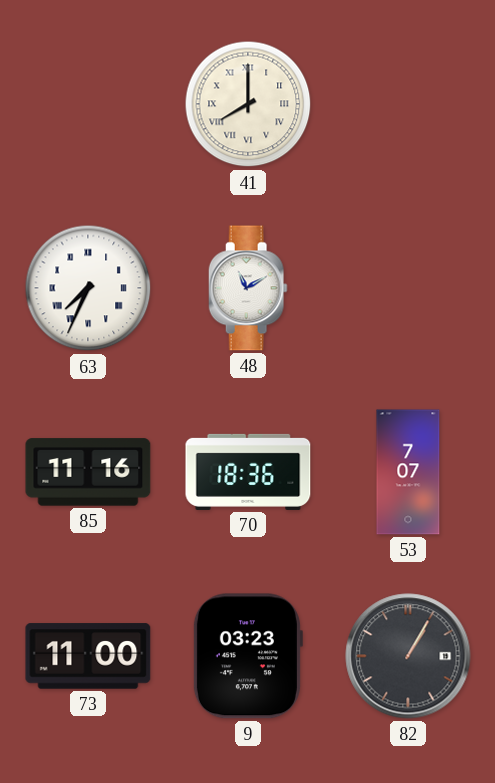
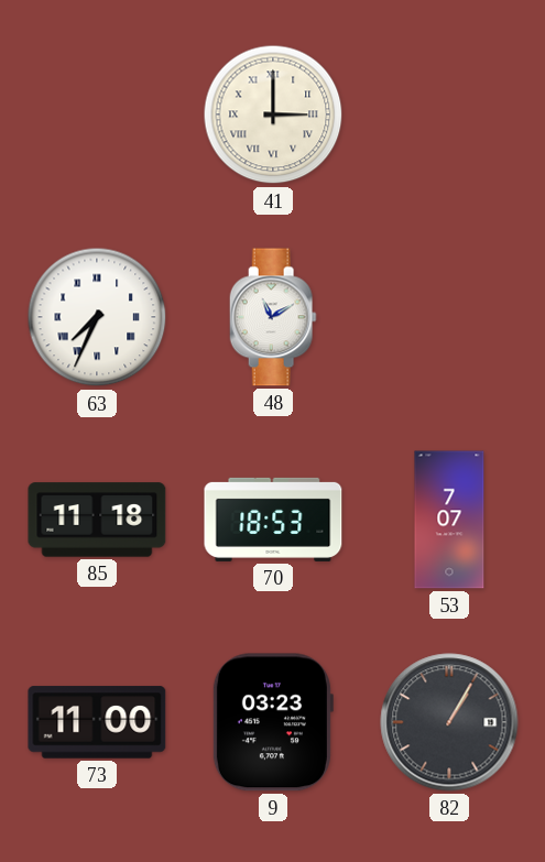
41: 8:00 -> 3:00
85: 11:16 -> 11:18
70: 18:36 -> 18:53
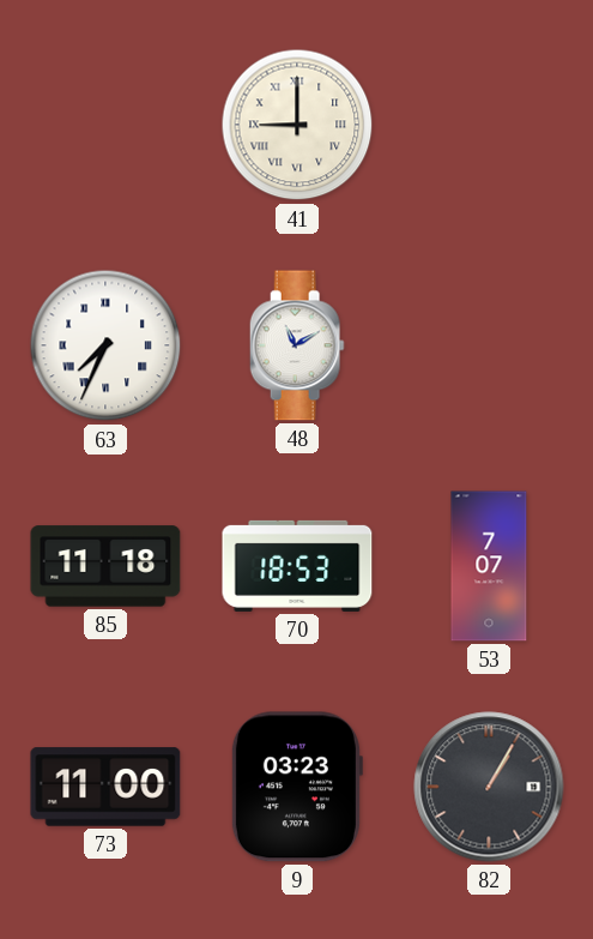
41: 3:00 -> 9:00
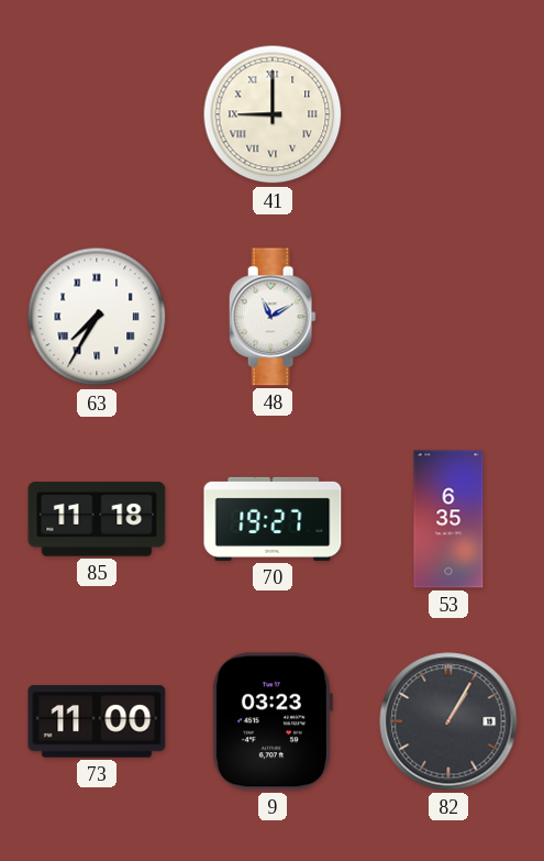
63: 7:34 -> 7:35
70: 18:53 -> 19:27
53: 7:07 -> 6:35
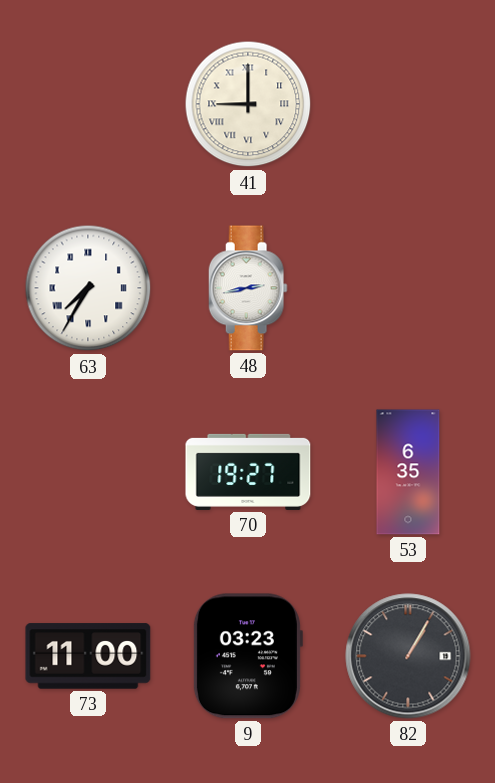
48: 11:10 -> 2:43
85: 11:18 -> none
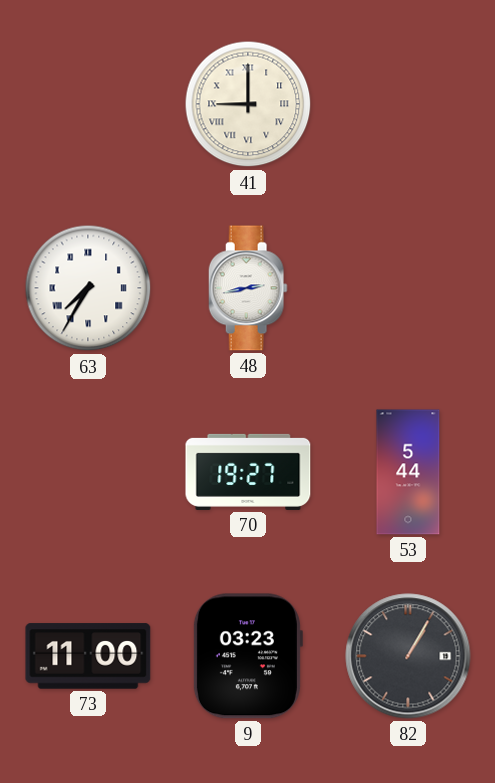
53: 6:35 -> 5:44
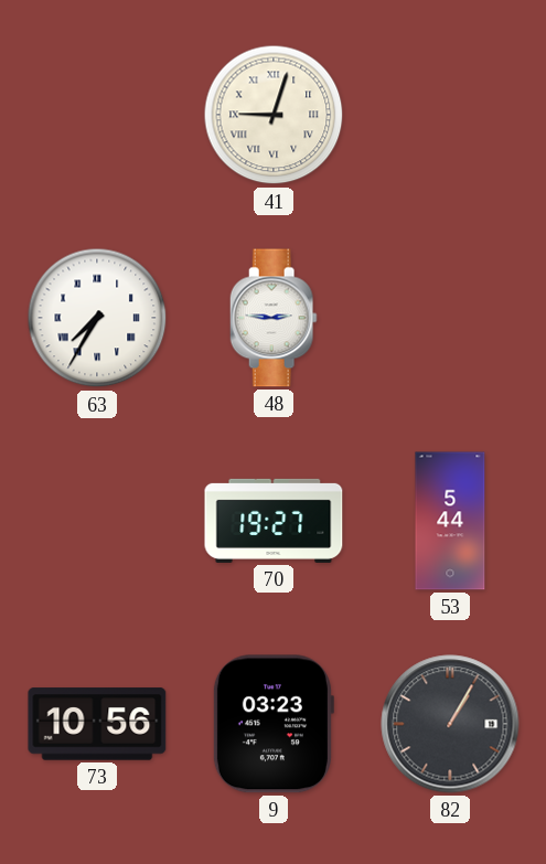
41: 9:00 -> 9:03
48: 2:43 -> 2:46
73: 11:00 -> 10:56
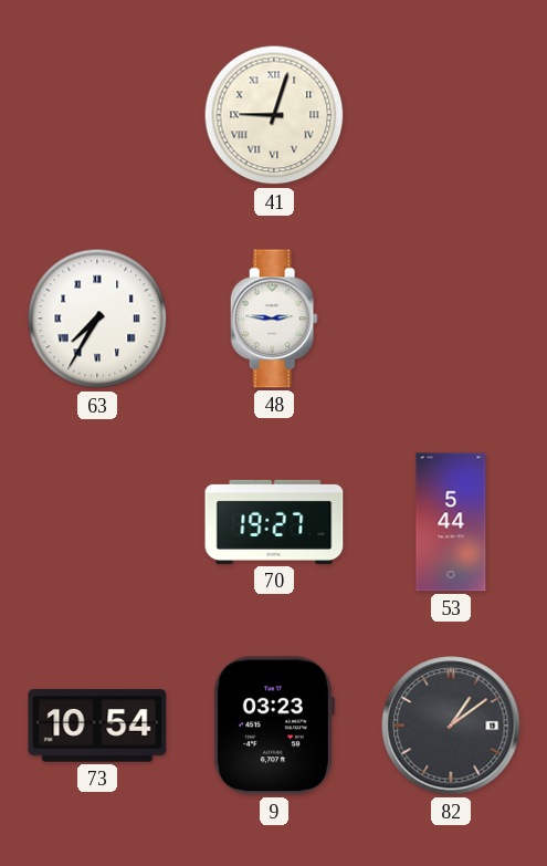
73: 10:56 -> 10:54
82: 1:05 -> 1:09
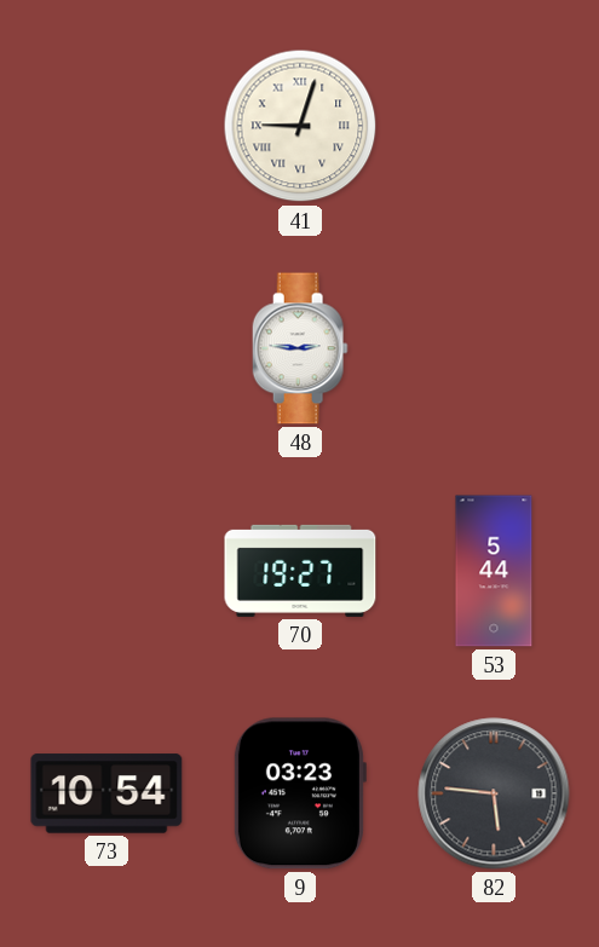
63: 7:35 -> none
82: 1:09 -> 5:46
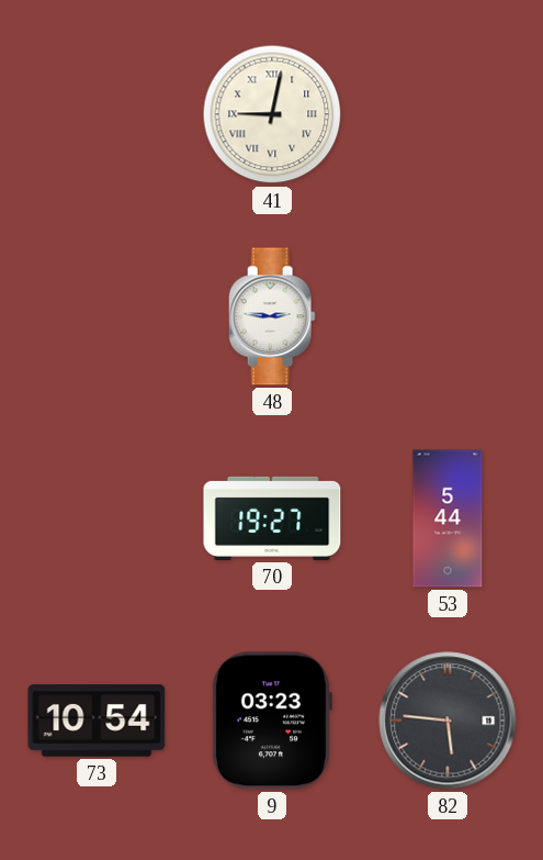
41: 9:03 -> 9:02
